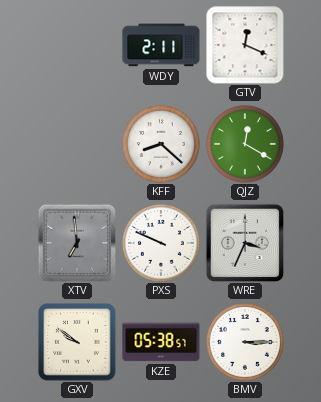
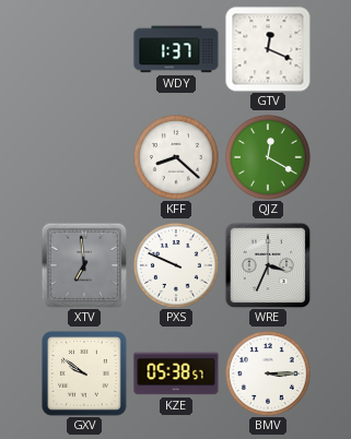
WDY: 2:11 -> 1:37
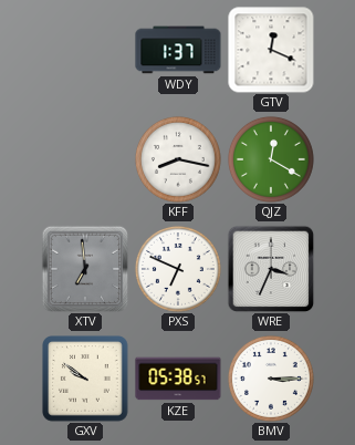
KFF: 8:22 -> 8:17
PXS: 9:49 -> 6:49
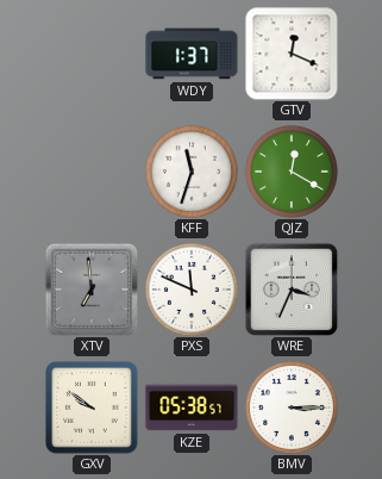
KFF: 8:17 -> 11:33
PXS: 6:49 -> 11:49
